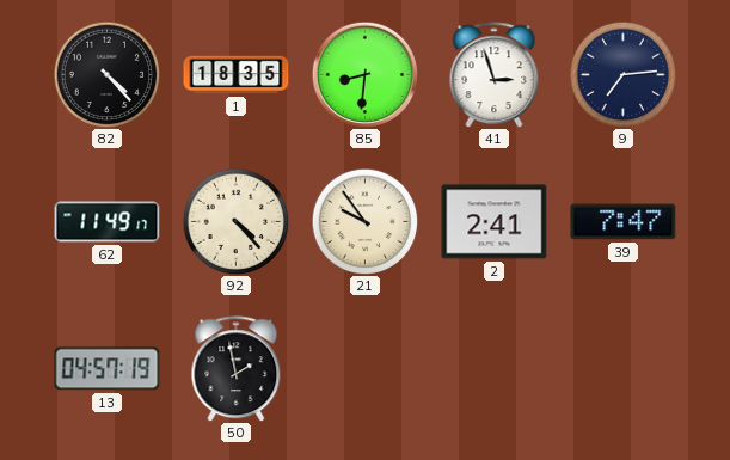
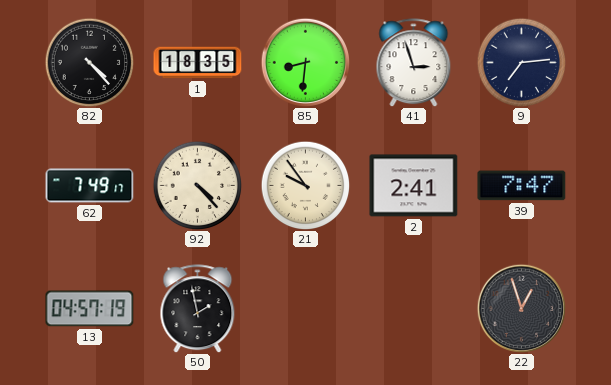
62: 11:49 -> 7:49
22: none -> 12:57
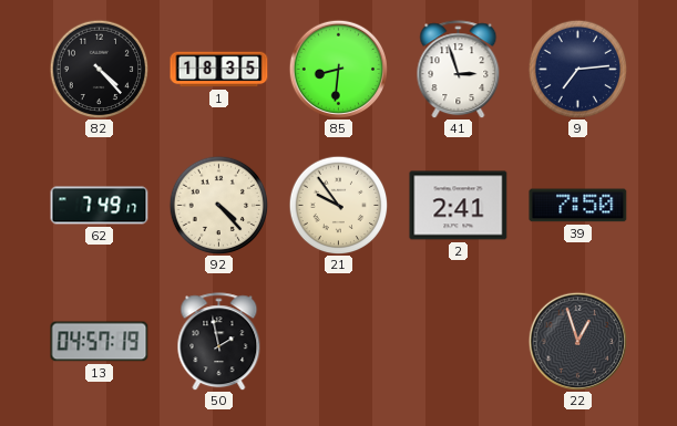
39: 7:47 -> 7:50
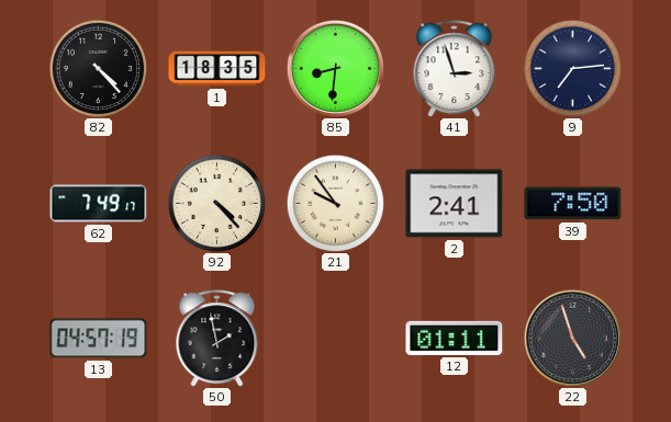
12: none -> 01:11
22: 12:57 -> 4:57
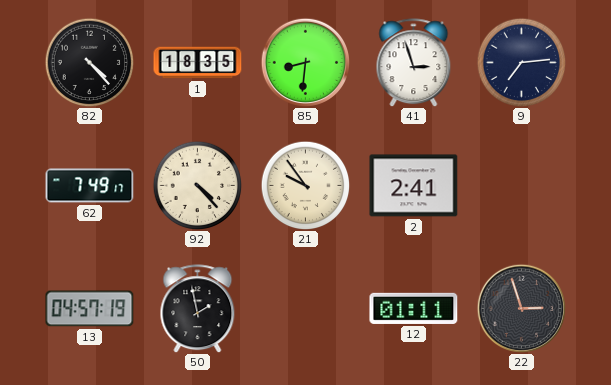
39: 7:50 -> none
22: 4:57 -> 2:57
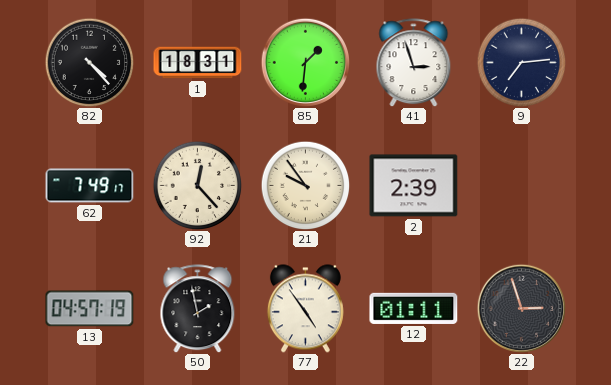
1: 18:35 -> 18:31
85: 8:31 -> 1:31
92: 4:23 -> 12:23
2: 2:41 -> 2:39
77: none -> 4:54
